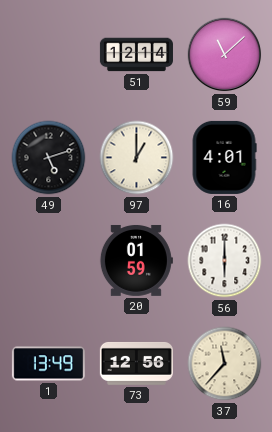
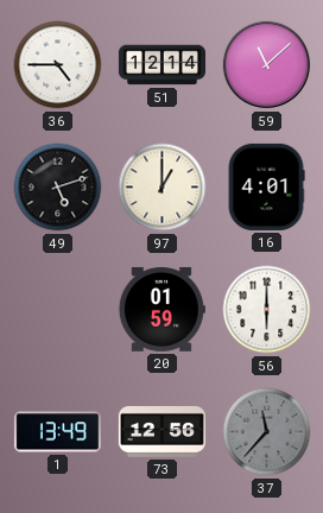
36: none -> 4:45
37 dial: cream -> grey
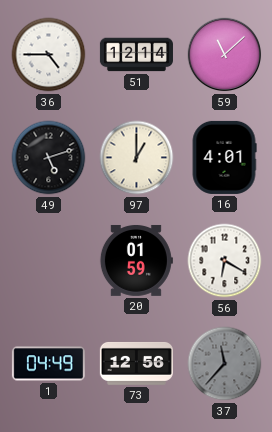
56: 6:00 -> 6:20
1: 13:49 -> 04:49
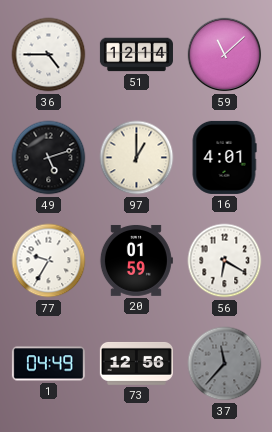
77: none -> 9:35
